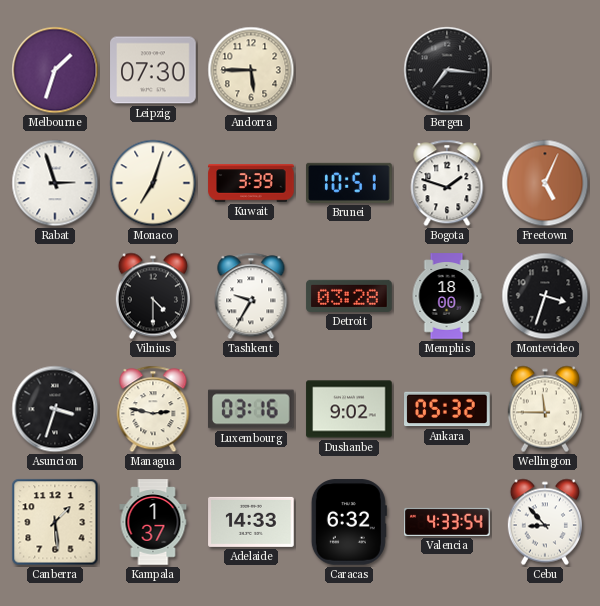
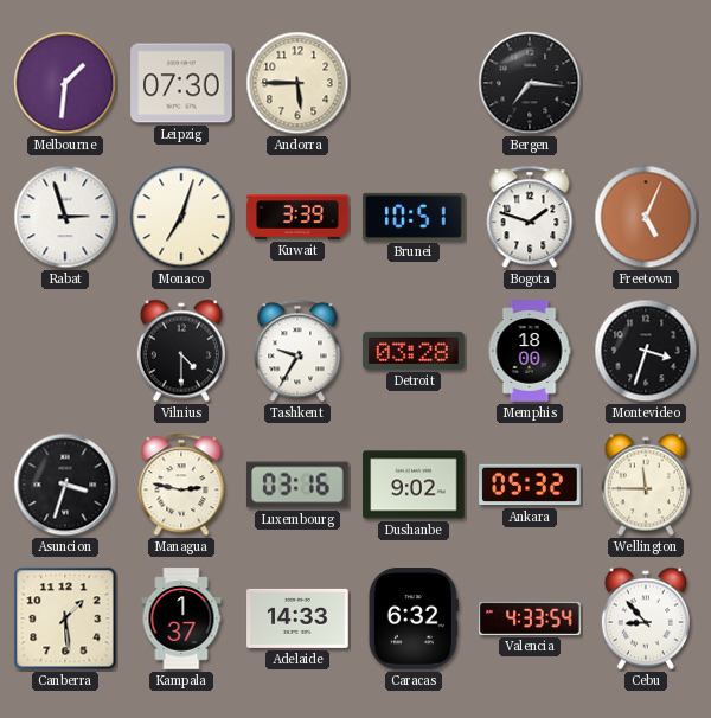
Melbourne: 1:33 -> 1:31
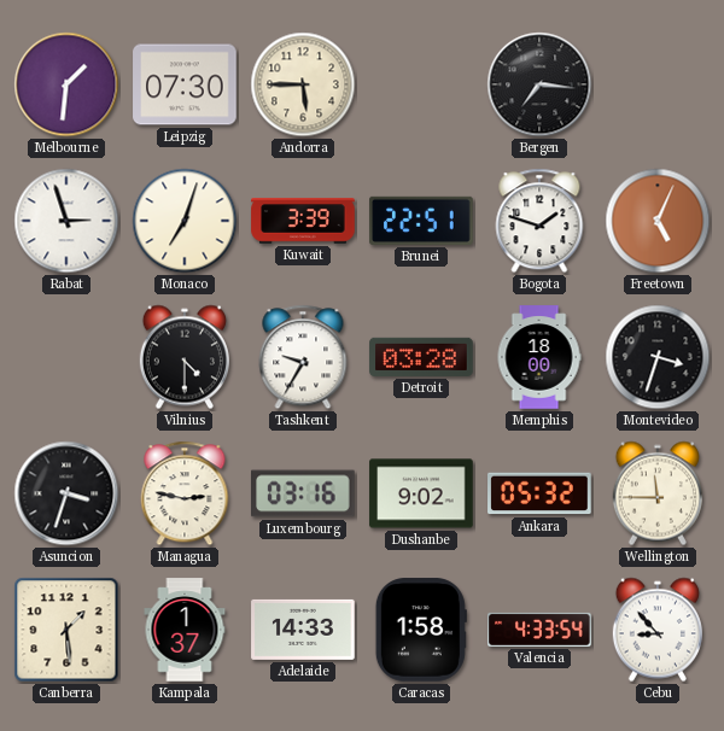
Brunei: 10:51 -> 22:51
Caracas: 6:32 -> 1:58
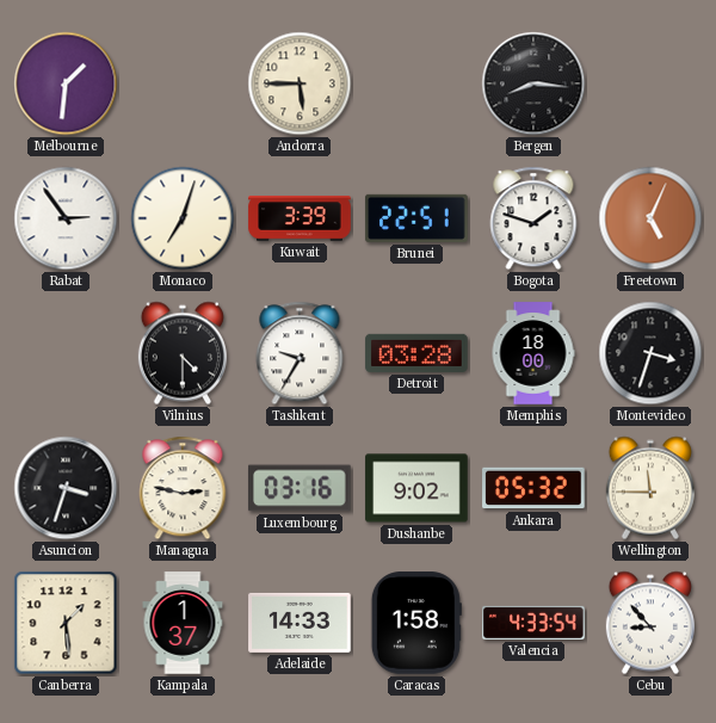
Leipzig: 07:30 -> none
Bergen: 7:16 -> 8:16
Rabat: 2:57 -> 2:54
